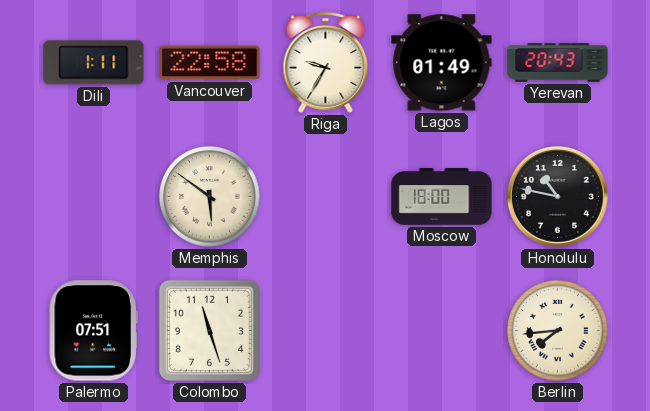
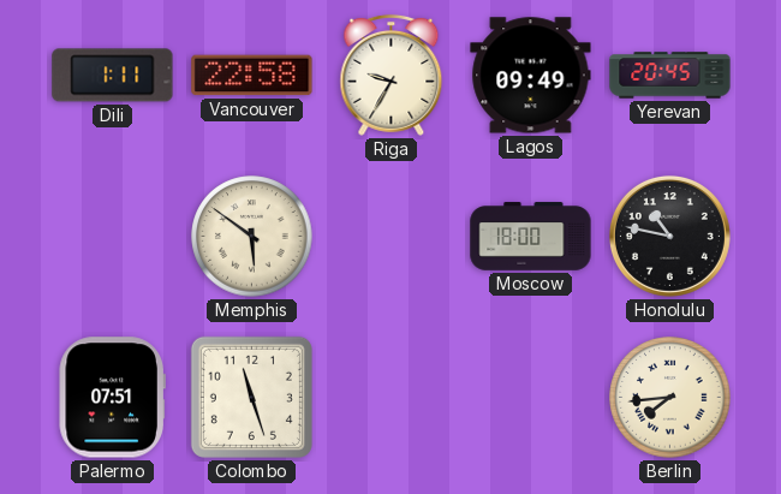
Lagos: 01:49 -> 09:49
Yerevan: 20:43 -> 20:45
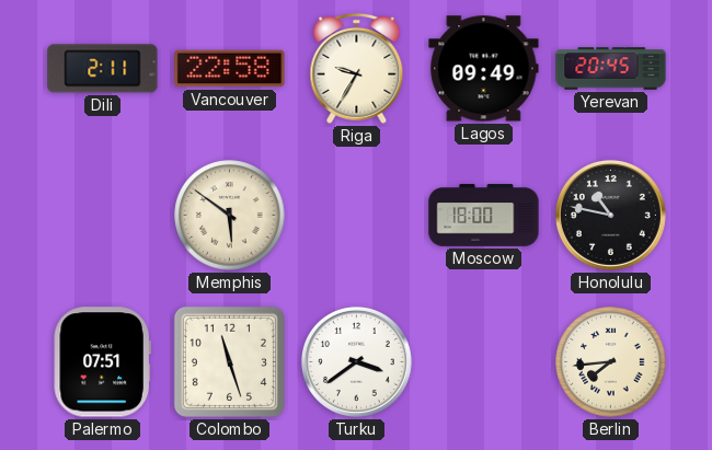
Dili: 1:11 -> 2:11
Turku: none -> 3:39
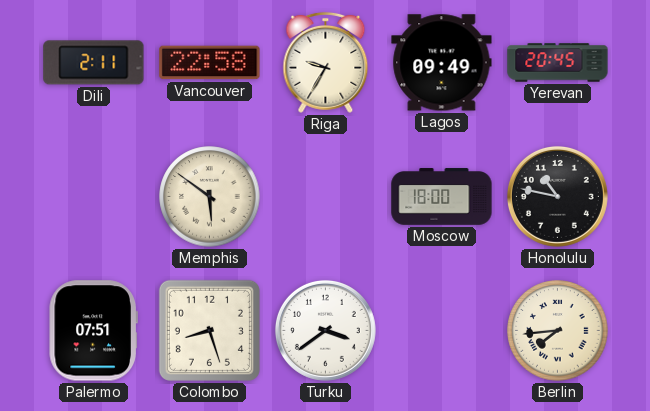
Colombo: 11:27 -> 8:27
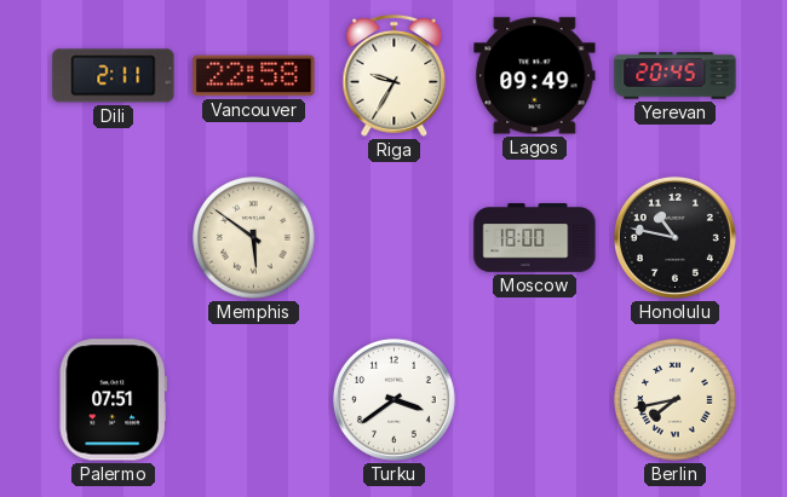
Colombo: 8:27 -> none
Berlin: 7:44 -> 7:43
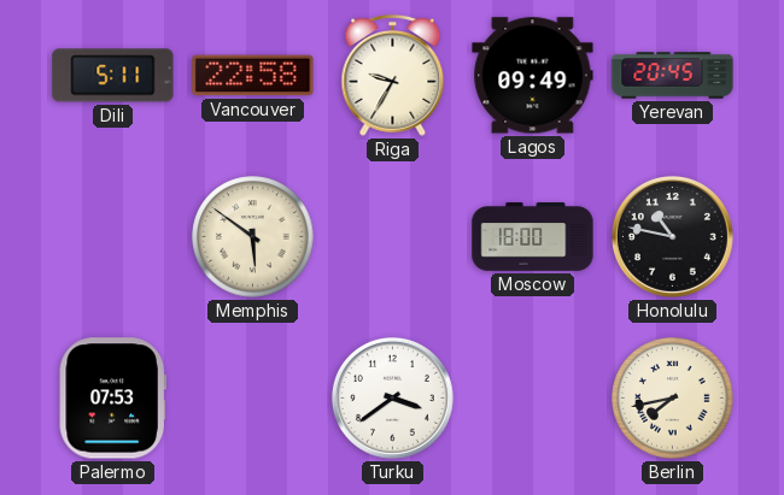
Dili: 2:11 -> 5:11
Palermo: 07:51 -> 07:53
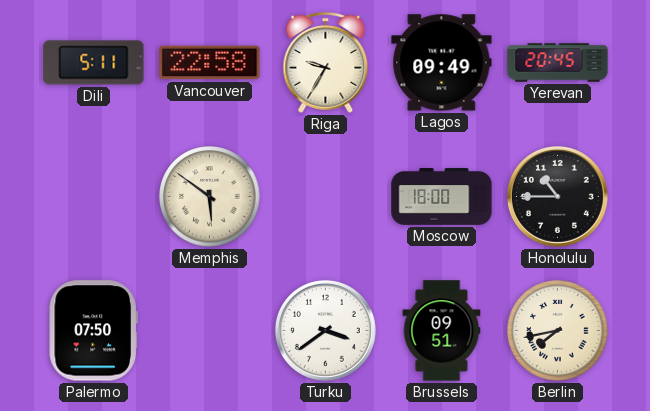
Honolulu: 10:47 -> 10:45
Palermo: 07:53 -> 07:50
Brussels: none -> 09:51
